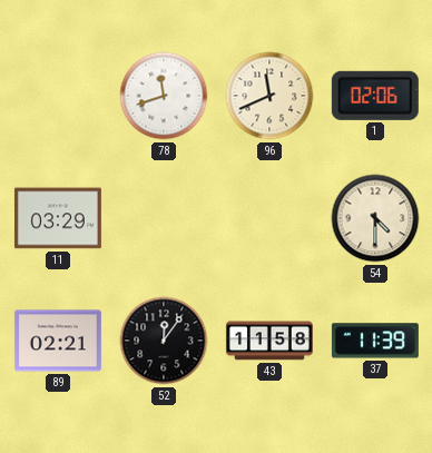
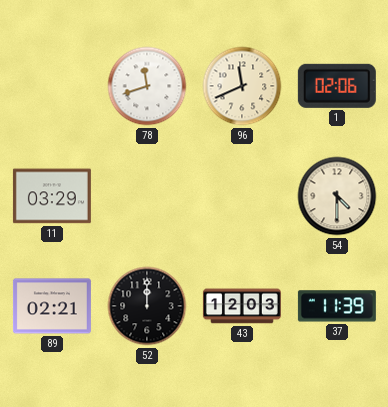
52: 12:06 -> 12:00
43: 11:58 -> 12:03
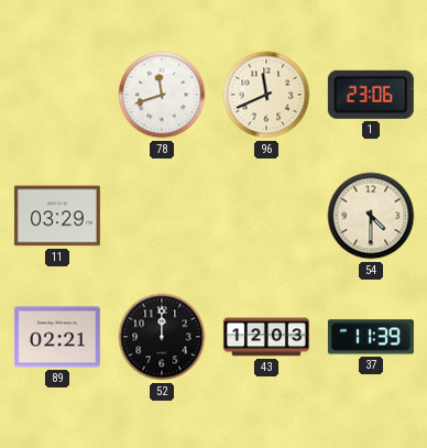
1: 02:06 -> 23:06
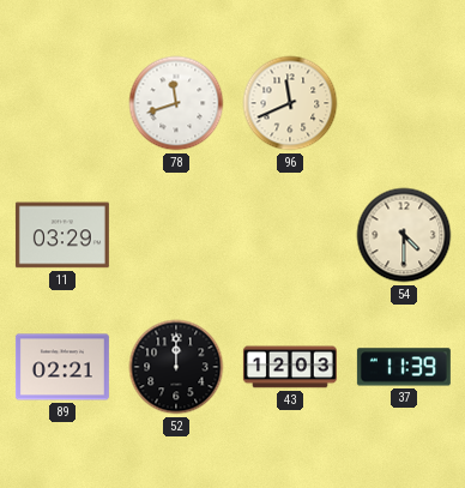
1: 23:06 -> none
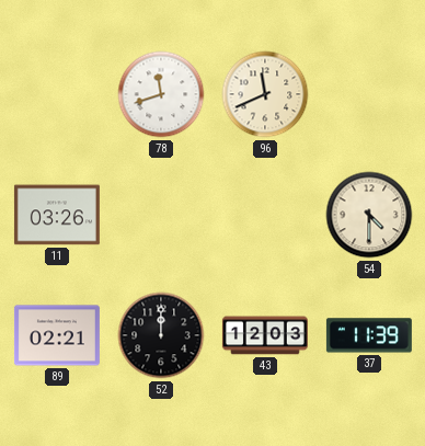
11: 03:29 -> 03:26
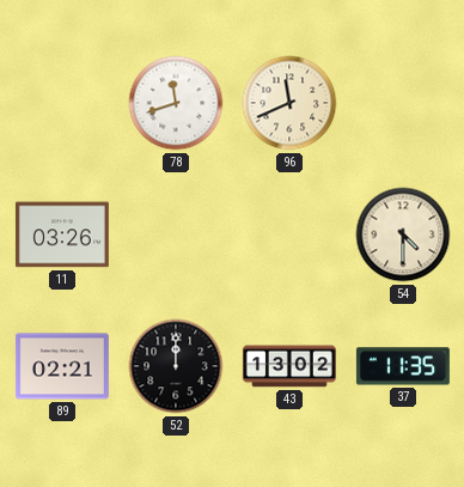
43: 12:03 -> 13:02
37: 11:39 -> 11:35
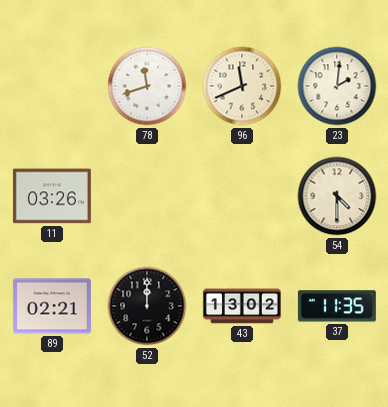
23: none -> 2:01
